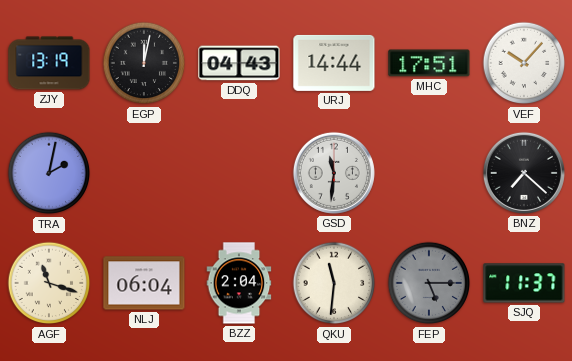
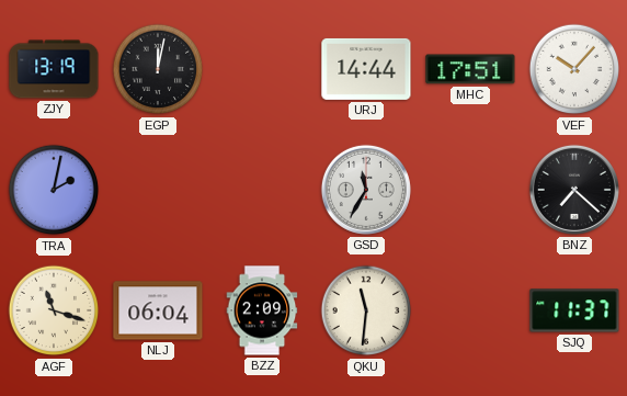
DDQ: 04:43 -> none
GSD: 11:31 -> 11:35
BZZ: 2:04 -> 2:09
FEP: 5:15 -> none
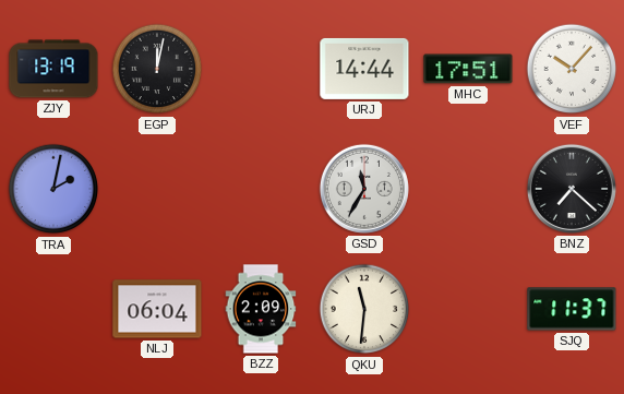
AGF: 11:18 -> none
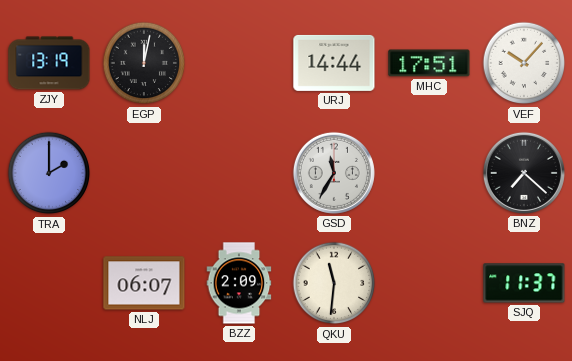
TRA: 2:02 -> 2:00
NLJ: 06:04 -> 06:07
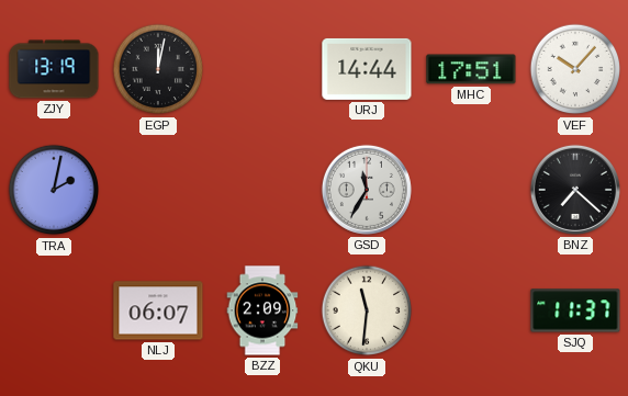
TRA: 2:00 -> 2:02
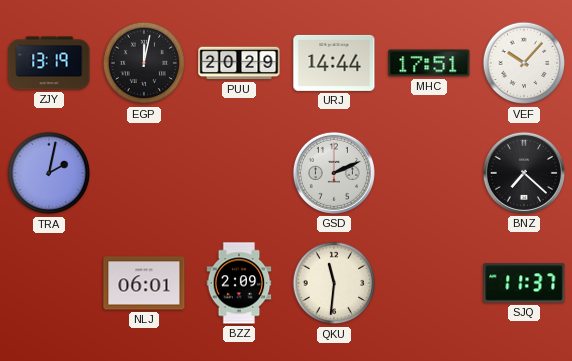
PUU: none -> 20:29
GSD: 11:35 -> 2:11
NLJ: 06:07 -> 06:01
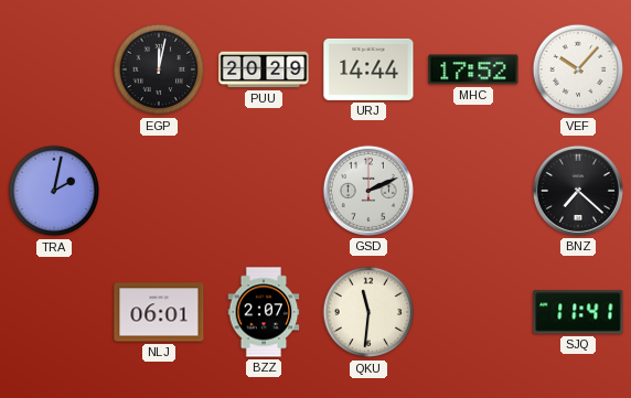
ZJY: 13:19 -> none
MHC: 17:51 -> 17:52
BZZ: 2:09 -> 2:07
SJQ: 11:37 -> 11:41
